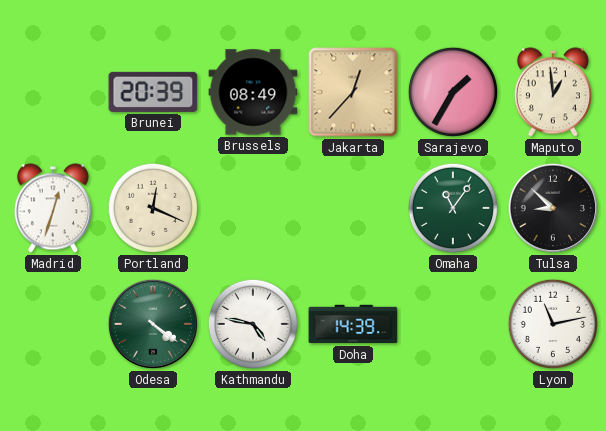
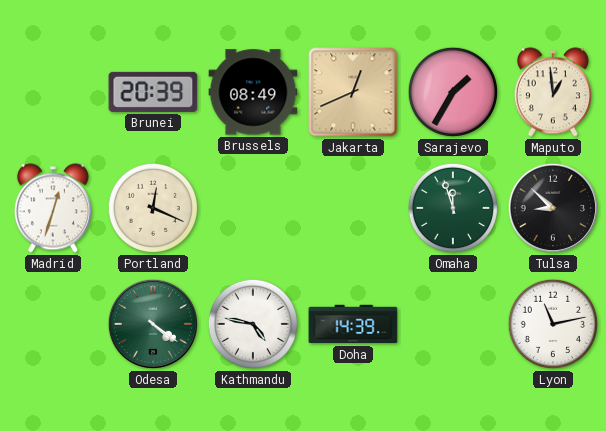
Jakarta: 12:37 -> 12:41
Omaha: 11:06 -> 11:57
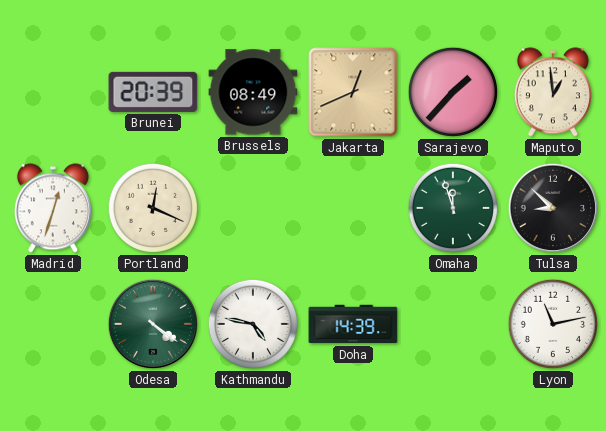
Sarajevo: 1:35 -> 1:37
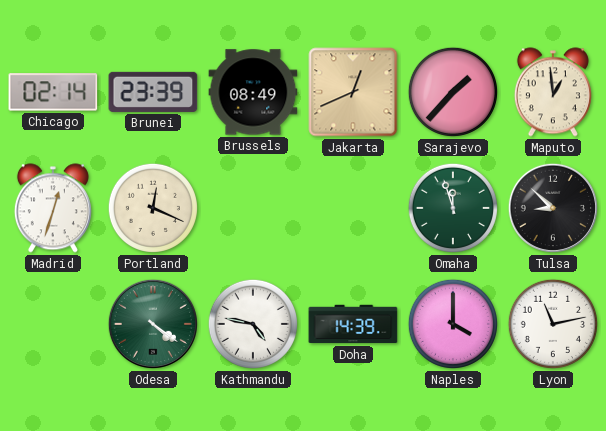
Chicago: none -> 02:14
Brunei: 20:39 -> 23:39
Naples: none -> 4:00
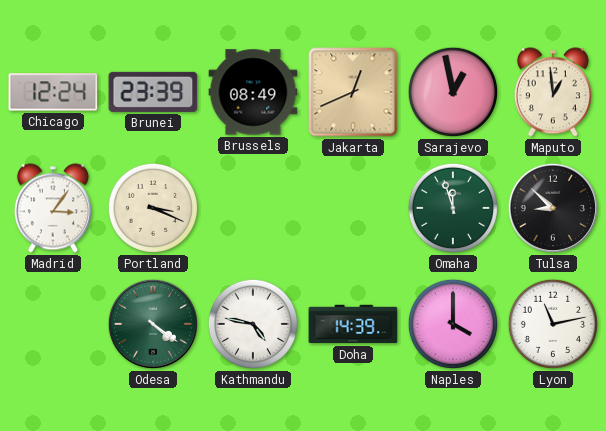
Chicago: 02:14 -> 12:24
Sarajevo: 1:37 -> 12:58
Madrid: 12:33 -> 3:06
Portland: 12:19 -> 3:19
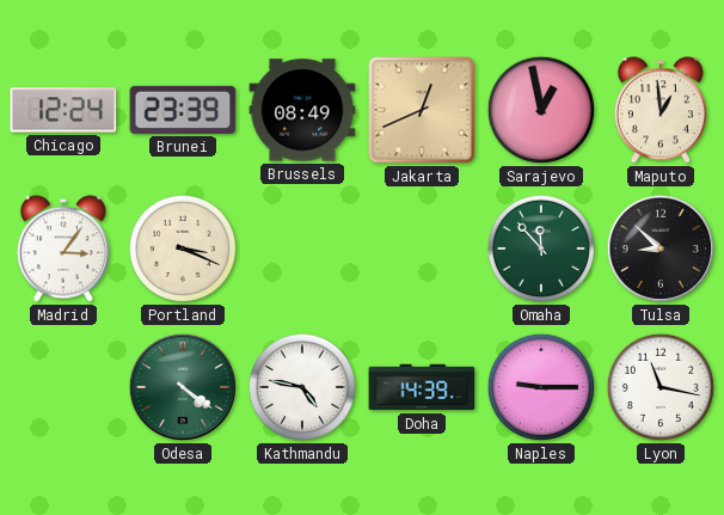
Omaha: 11:57 -> 11:53
Naples: 4:00 -> 9:15
Lyon: 11:13 -> 11:17
